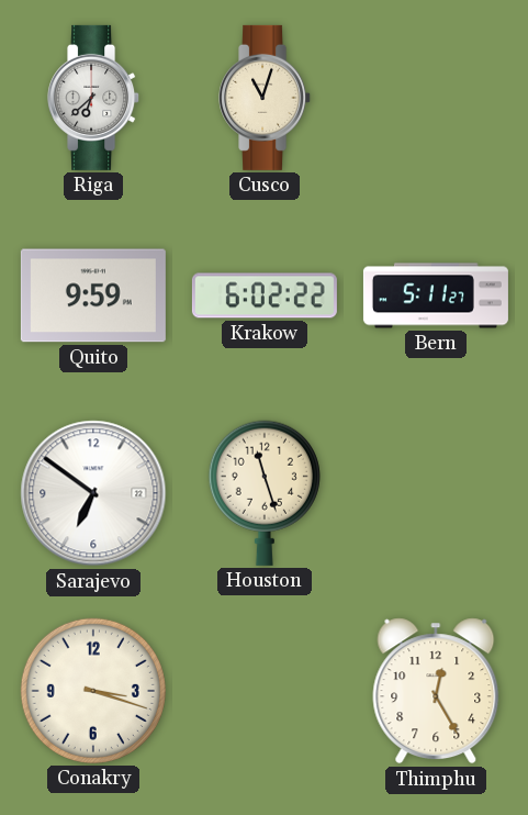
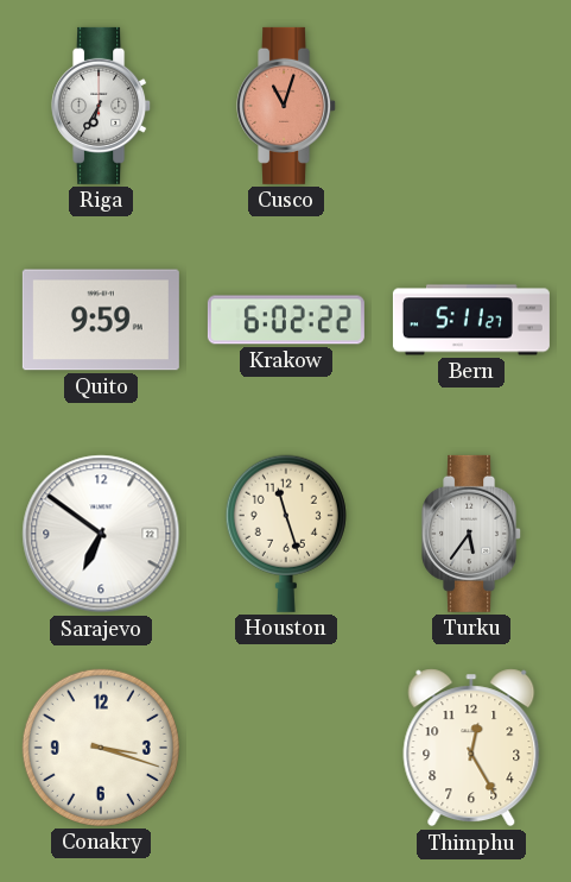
Riga: 6:38 -> 6:35
Cusco dial: cream -> salmon
Turku: none -> 5:36
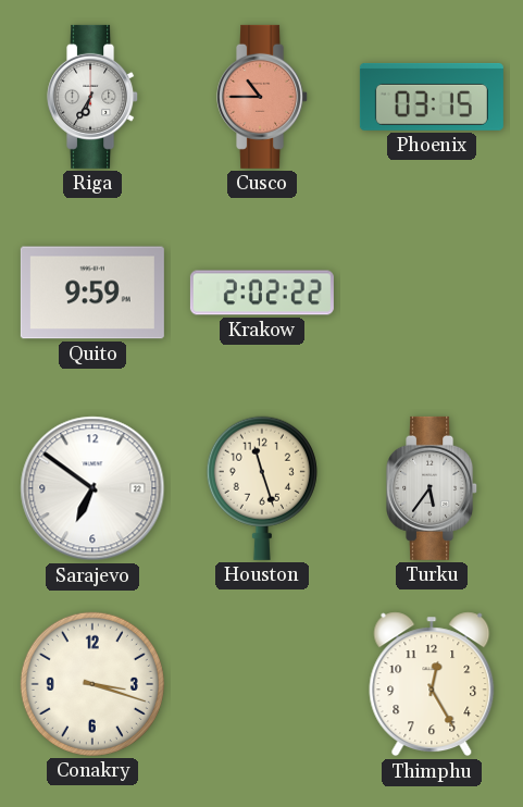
Cusco: 11:03 -> 10:45
Phoenix: none -> 03:15
Krakow: 6:02 -> 2:02
Bern: 5:11 -> none
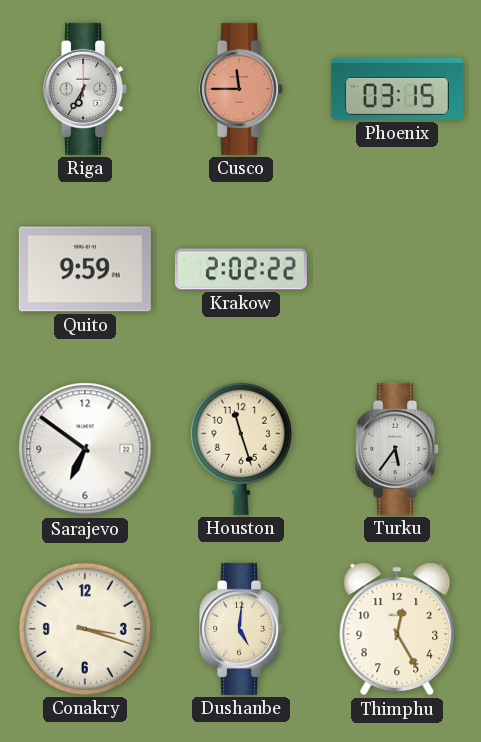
Cusco: 10:45 -> 11:45
Dushanbe: none -> 5:01
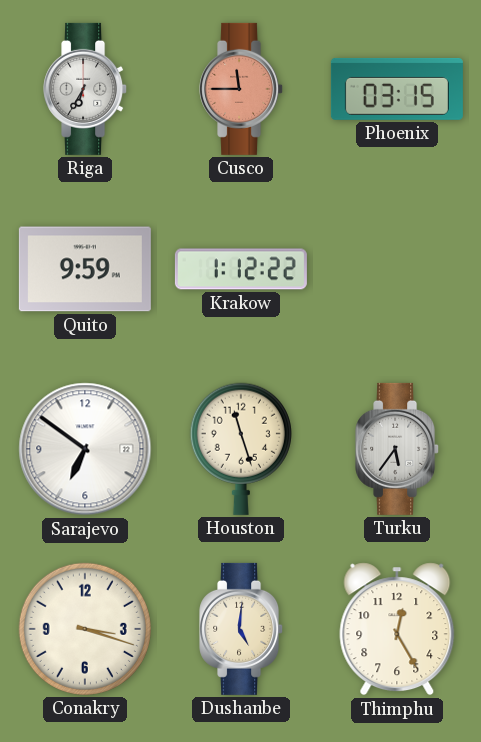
Krakow: 2:02 -> 1:12
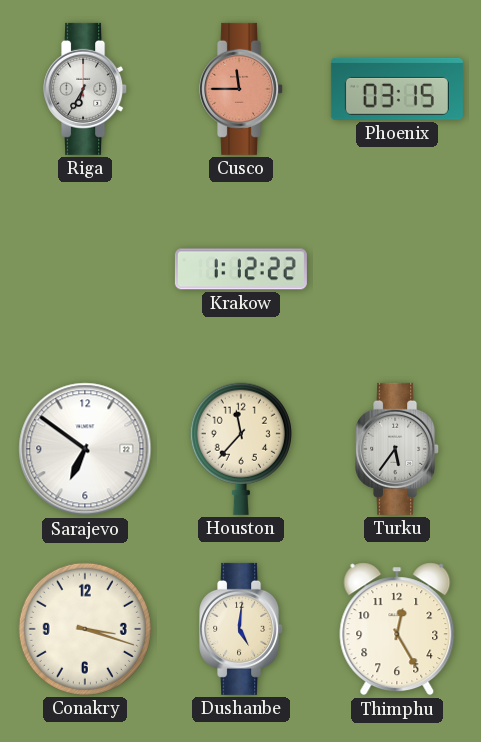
Quito: 9:59 -> none
Houston: 11:27 -> 11:37
